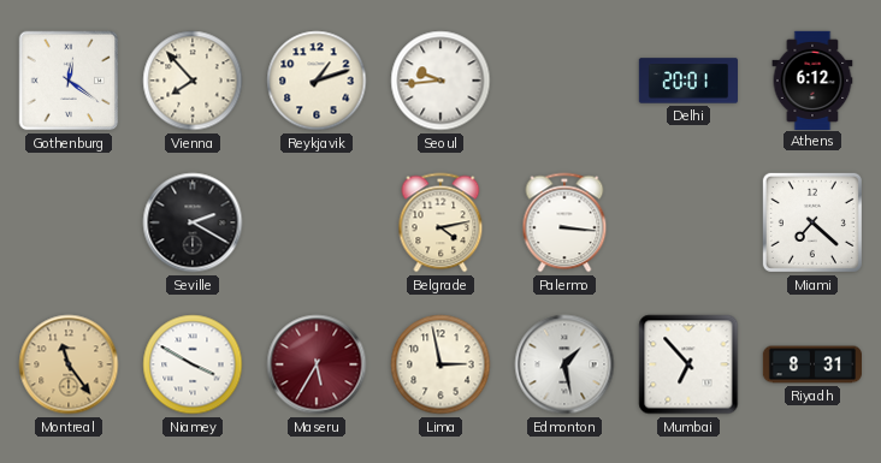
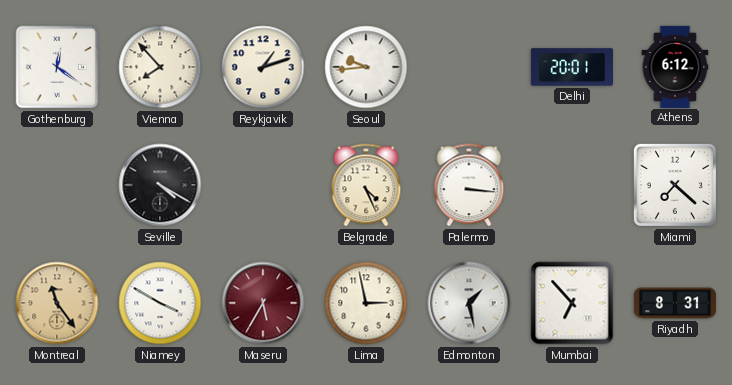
Seville: 2:20 -> 4:20
Belgrade: 4:13 -> 4:26
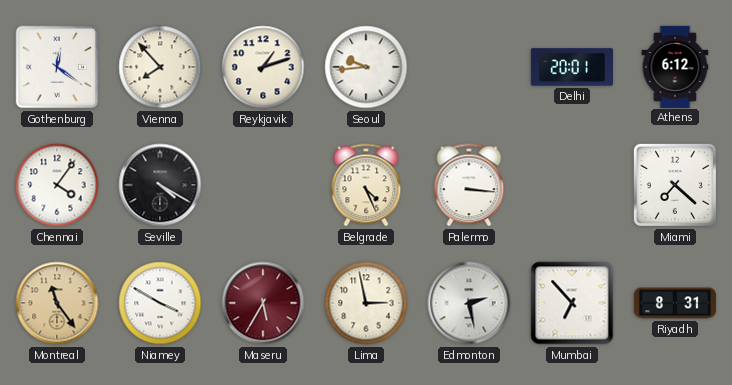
Chennai: none -> 4:06
Edmonton: 1:28 -> 2:28
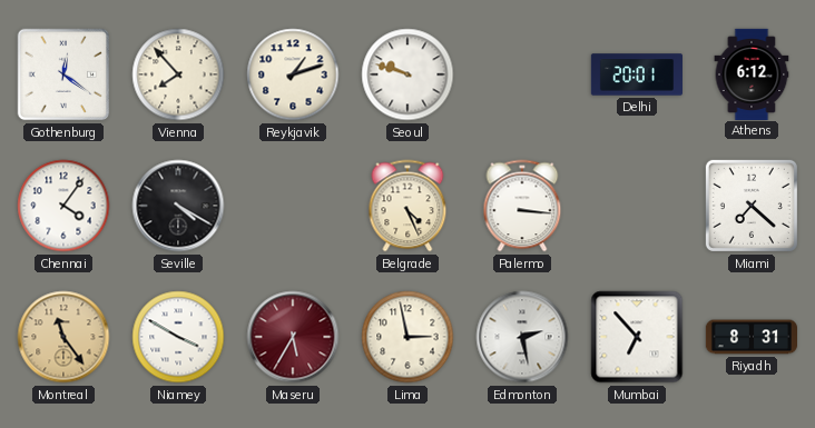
Seoul: 9:44 -> 9:48
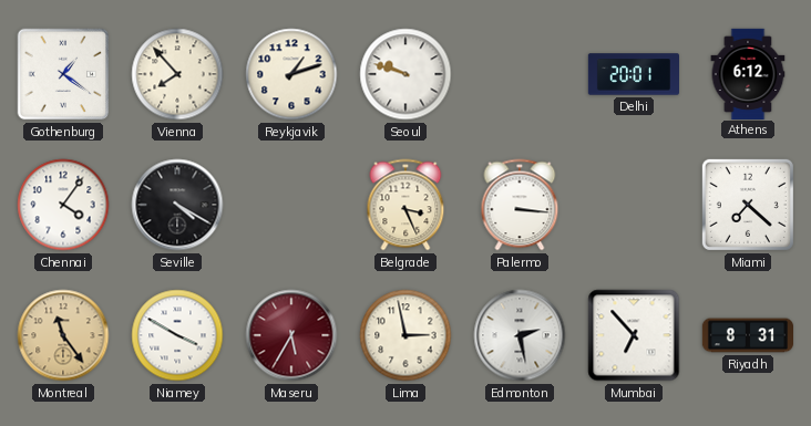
Gothenburg: 12:21 -> 1:21
Belgrade: 4:26 -> 3:26
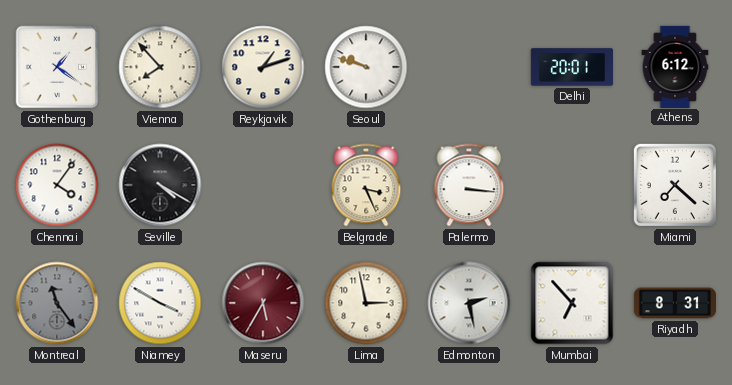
Montreal dial: champagne -> grey
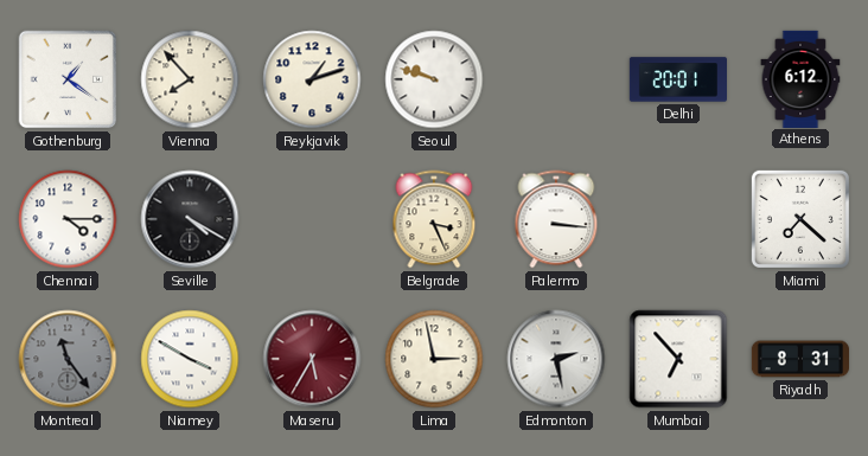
Chennai: 4:06 -> 4:15
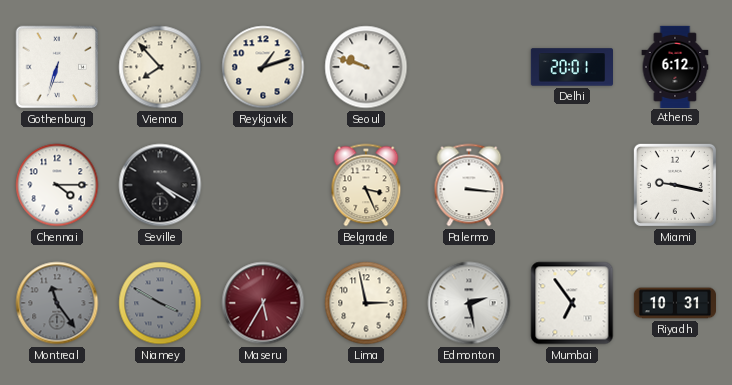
Gothenburg: 1:21 -> 6:33
Miami: 7:22 -> 9:17
Niamey dial: white -> grey
Mumbai: 6:53 -> 6:54
Riyadh: 8:31 -> 10:31
